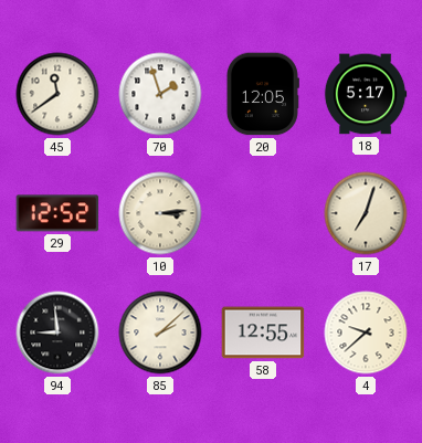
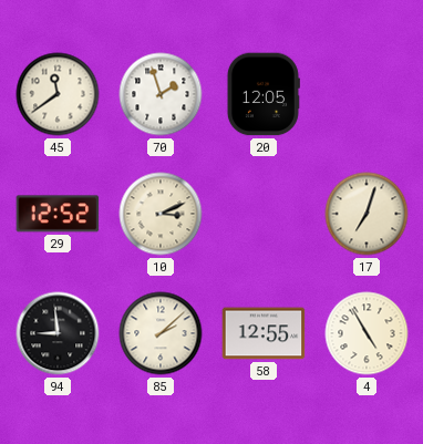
18: 5:17 -> none
10: 3:14 -> 3:11
4: 9:38 -> 4:55
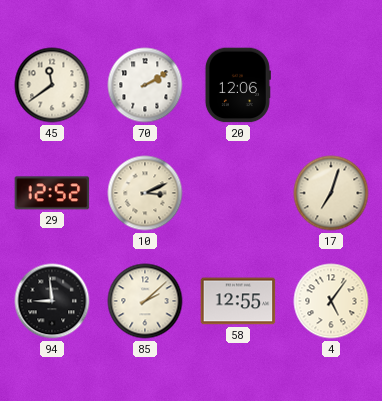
70: 1:57 -> 2:10
20: 12:05 -> 12:06
4: 4:55 -> 5:06
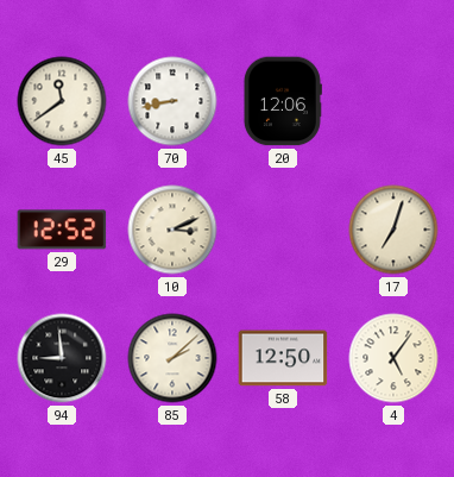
70: 2:10 -> 8:43
58: 12:55 -> 12:50
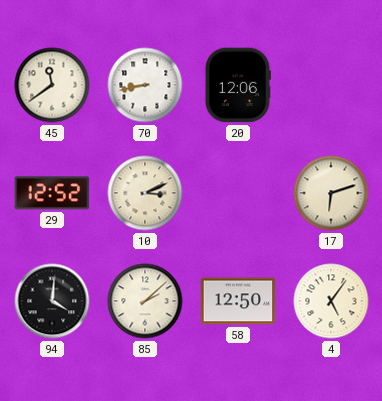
17: 7:03 -> 6:12
94: 8:59 -> 4:01
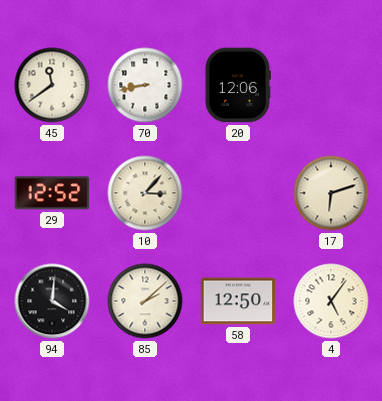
10: 3:11 -> 3:07
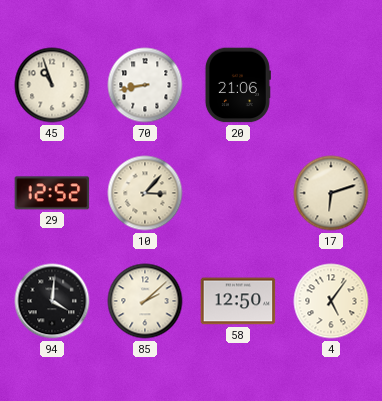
45: 11:39 -> 10:57
20: 12:06 -> 21:06
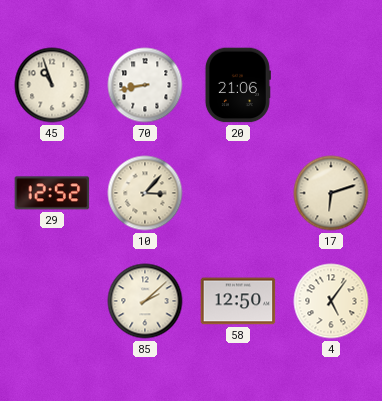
94: 4:01 -> none
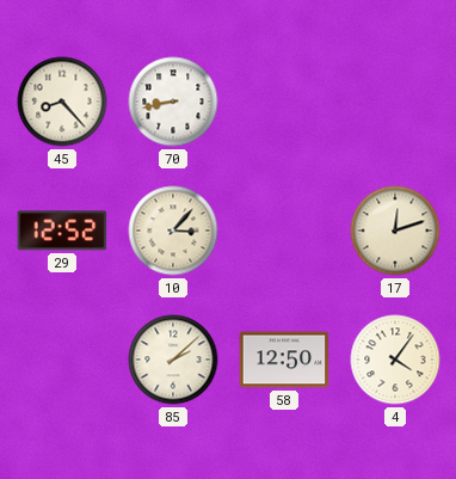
45: 10:57 -> 8:23
20: 21:06 -> none
17: 6:12 -> 12:12
4: 5:06 -> 4:06
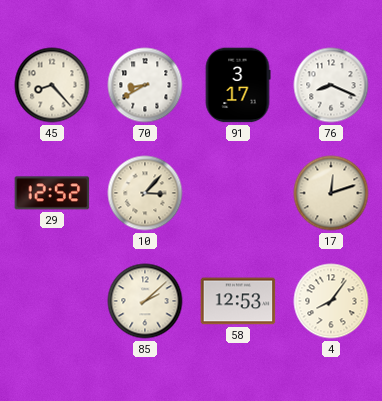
70: 8:43 -> 8:40
91: none -> 3:17
76: none -> 8:19
58: 12:50 -> 12:53
4: 4:06 -> 8:06
